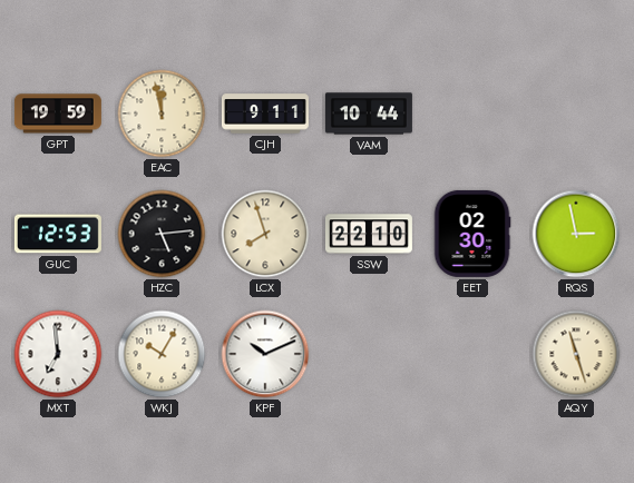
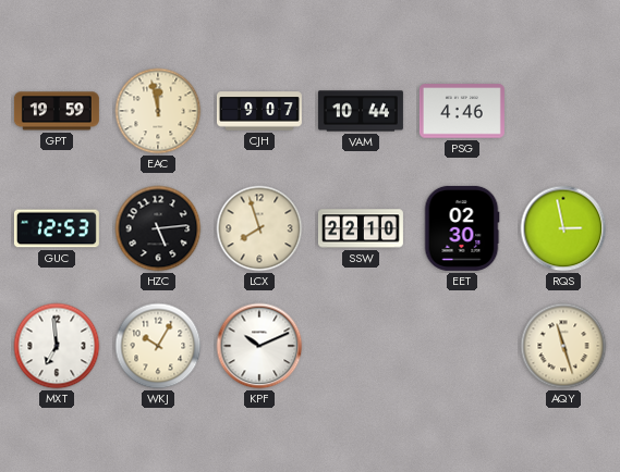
CJH: 9:11 -> 9:07
PSG: none -> 4:46
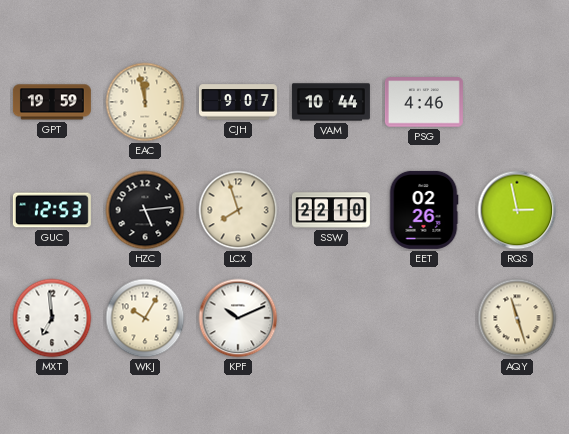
EET: 02:30 -> 02:26
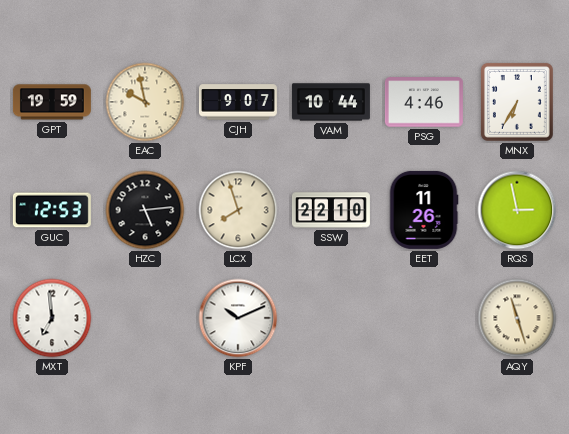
EAC: 11:58 -> 9:58
MNX: none -> 6:35
EET: 02:26 -> 11:26
WKJ: 10:05 -> none
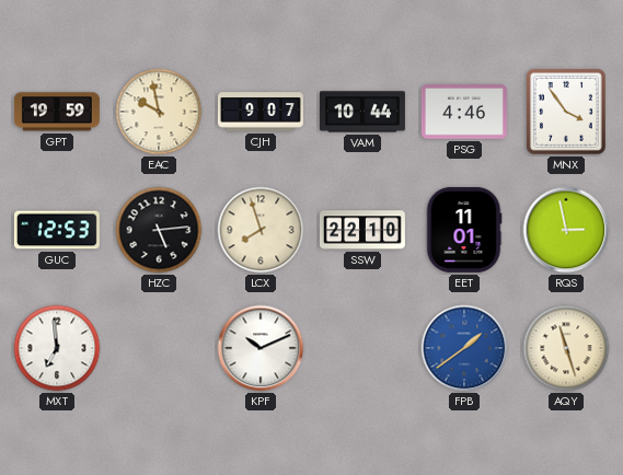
MNX: 6:35 -> 3:54
EET: 11:26 -> 11:01
FPB: none -> 1:39
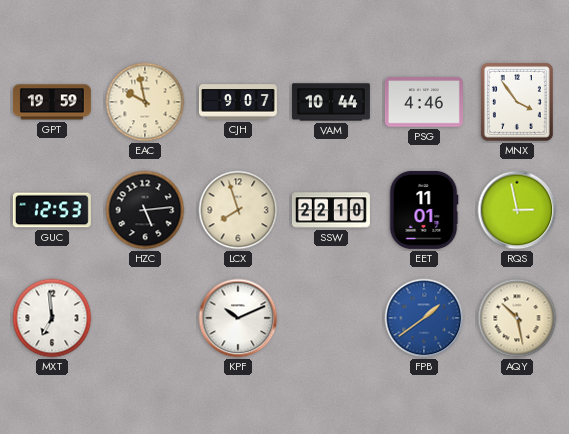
AQY: 11:27 -> 10:28
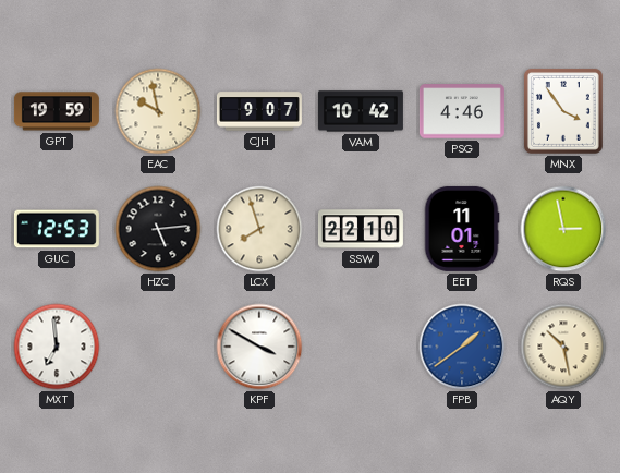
VAM: 10:44 -> 10:42
KPF: 10:11 -> 3:50
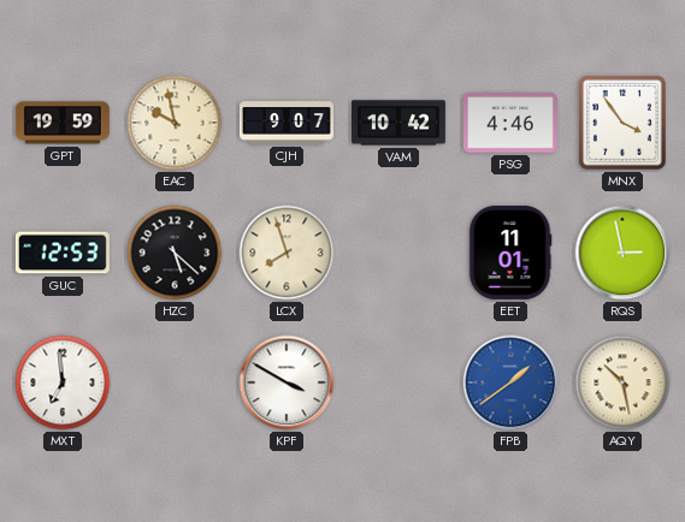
HZC: 5:14 -> 5:22
SSW: 22:10 -> none
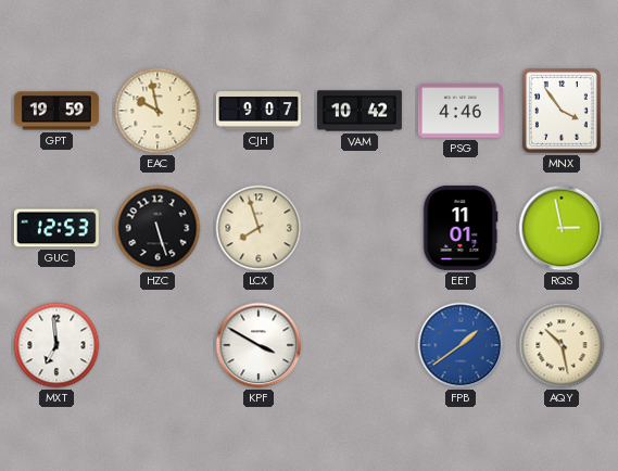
HZC: 5:22 -> 5:27
